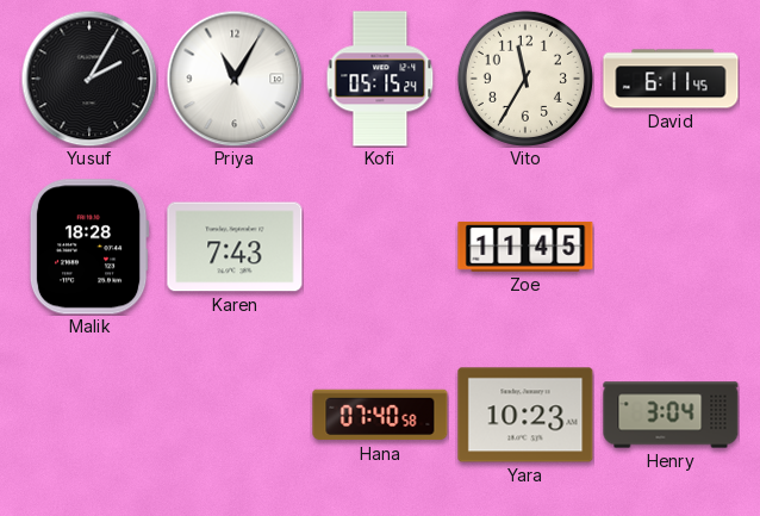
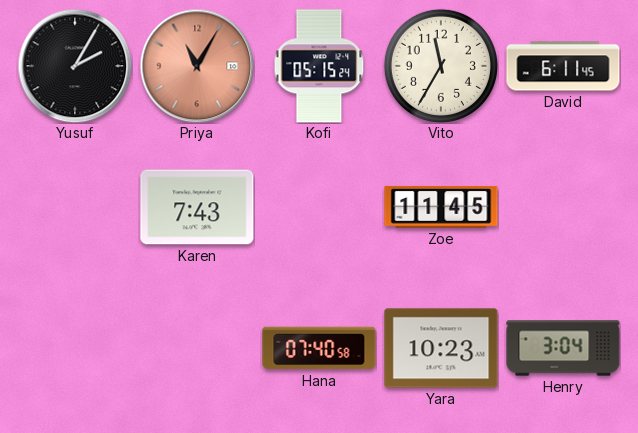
Priya dial: white -> salmon
Malik: 18:28 -> none
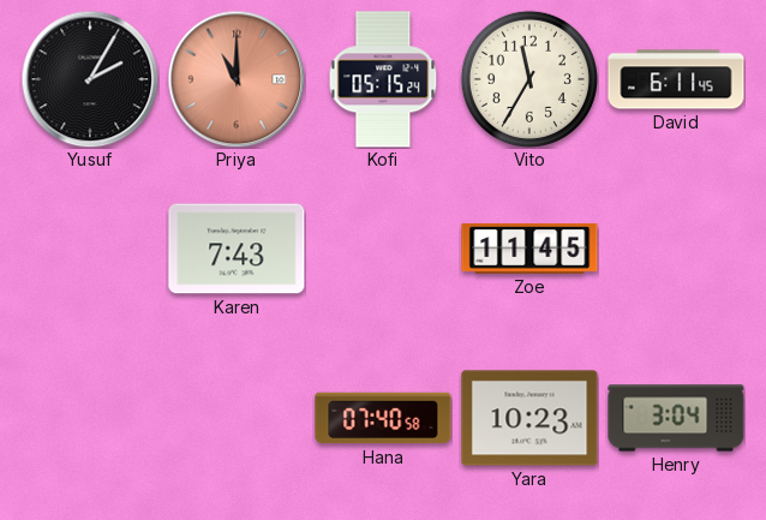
Priya: 11:05 -> 11:00
